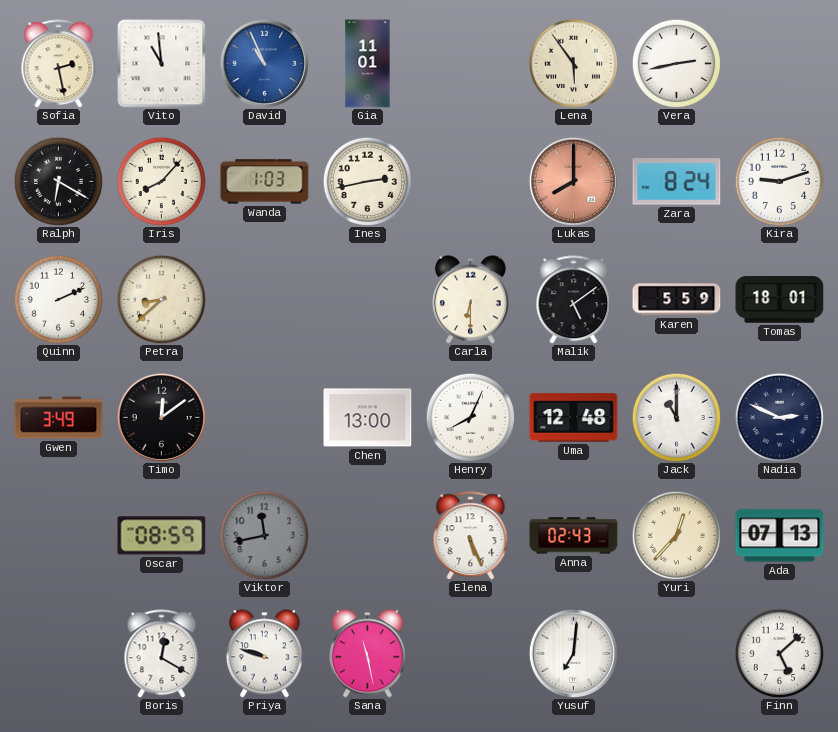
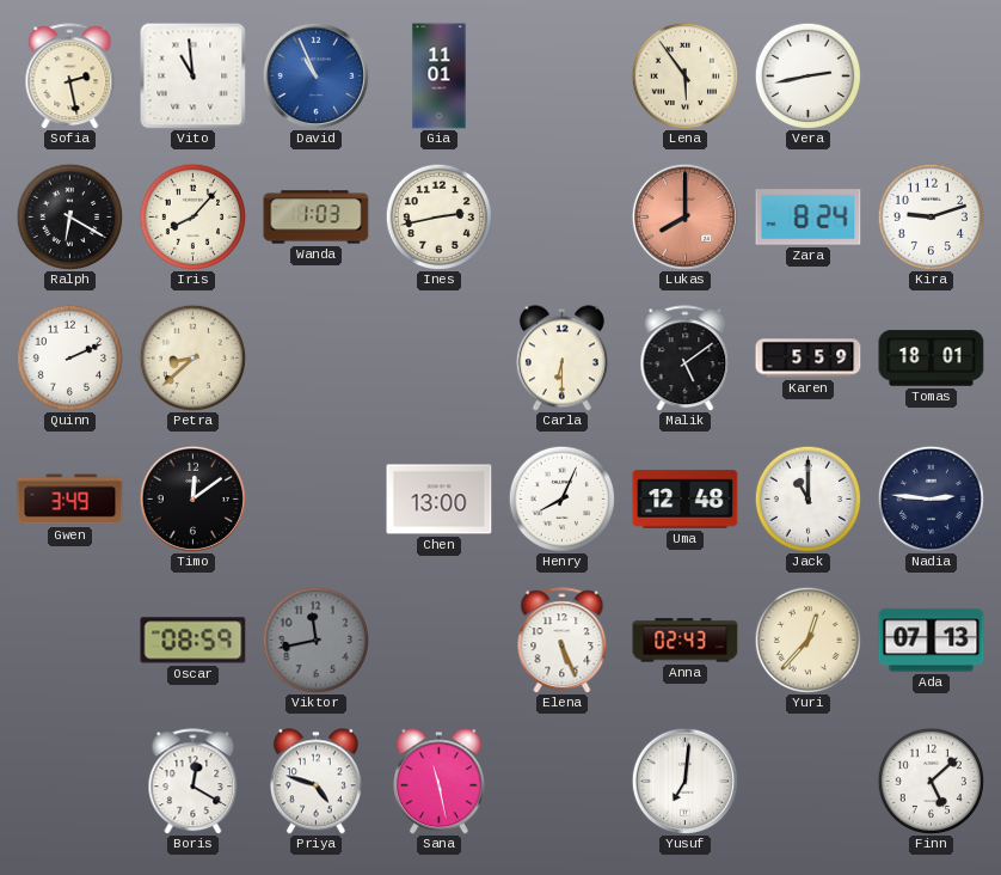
Nadia: 2:49 -> 2:46
Priya: 9:48 -> 4:48
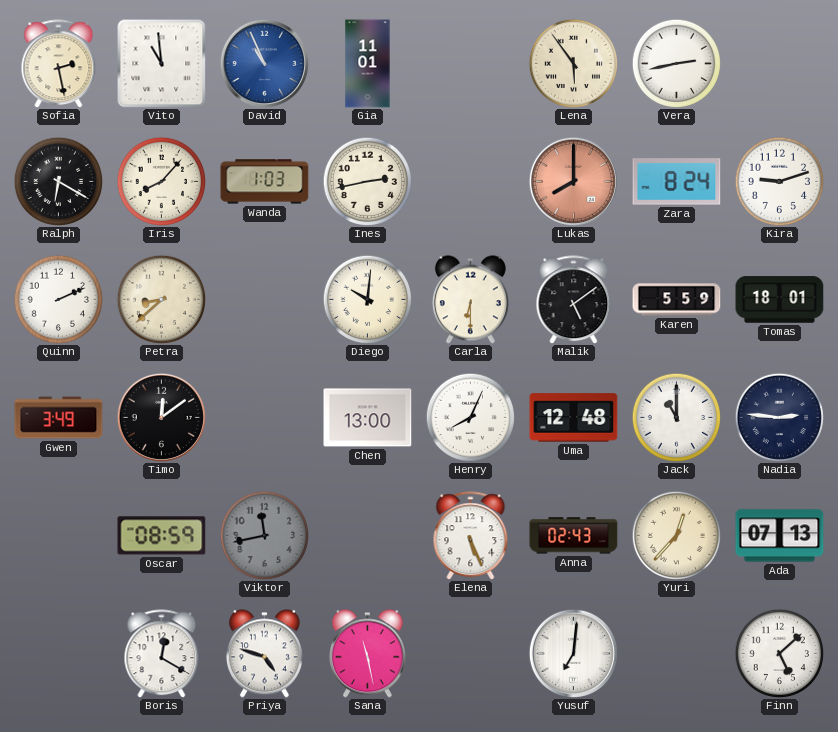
Diego: none -> 10:01
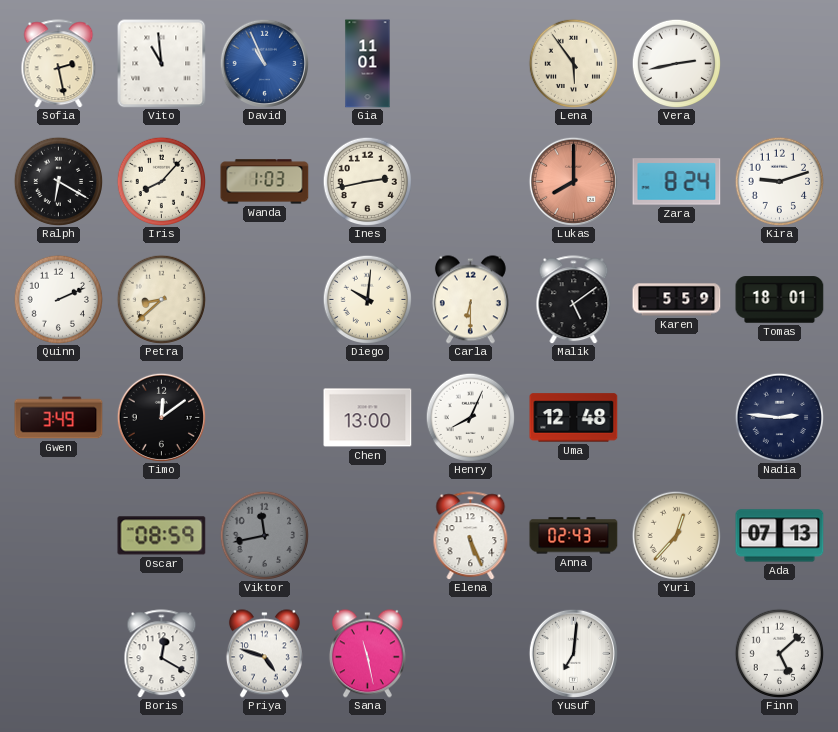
Jack: 11:00 -> none
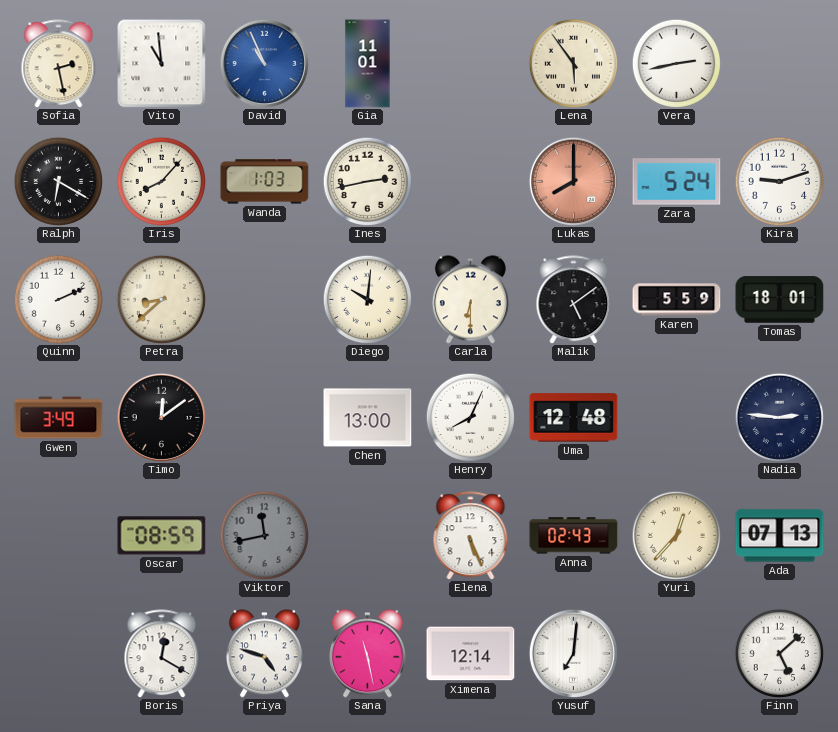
Zara: 8:24 -> 5:24
Ximena: none -> 12:14
